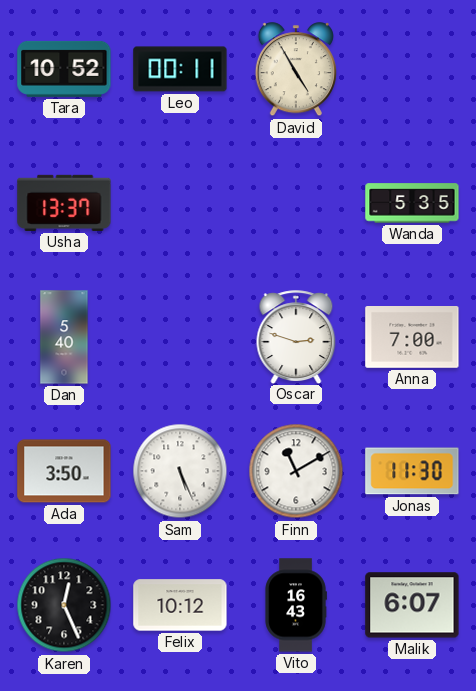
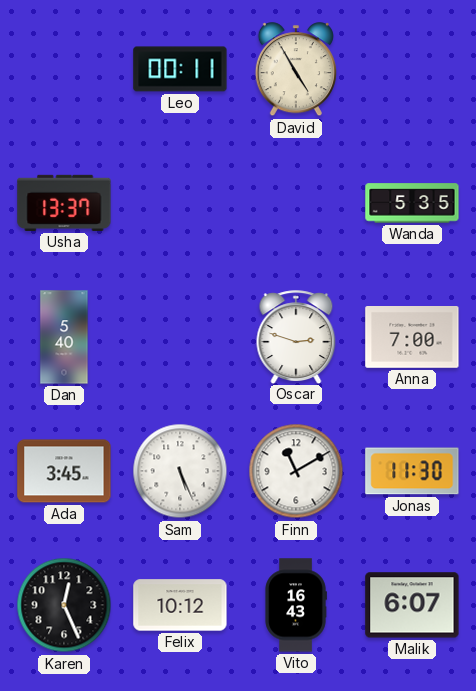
Tara: 10:52 -> none
Ada: 3:50 -> 3:45
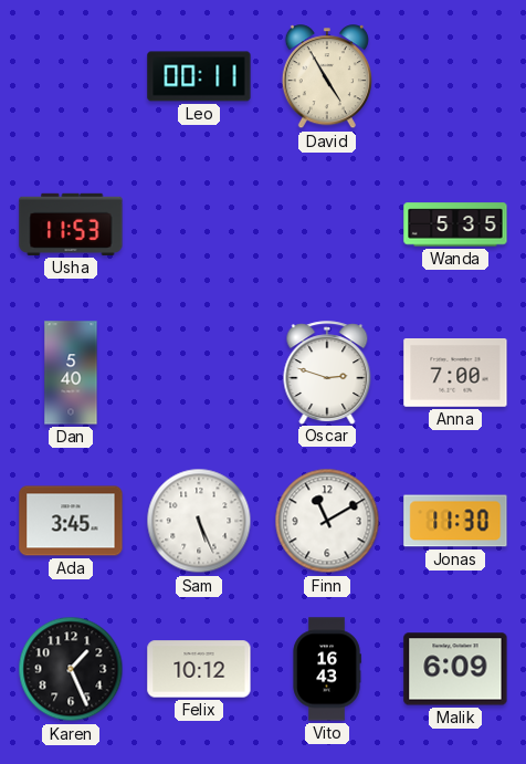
Usha: 13:37 -> 11:53
Karen: 12:26 -> 1:26
Malik: 6:07 -> 6:09
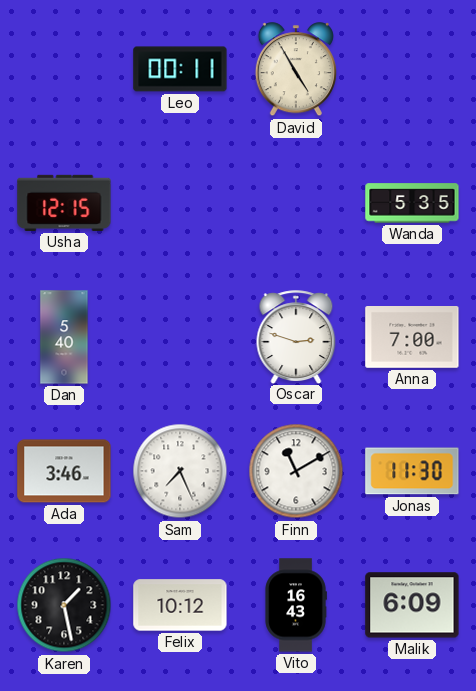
Usha: 11:53 -> 12:15
Ada: 3:45 -> 3:46
Sam: 5:26 -> 7:26
Karen: 1:26 -> 1:28
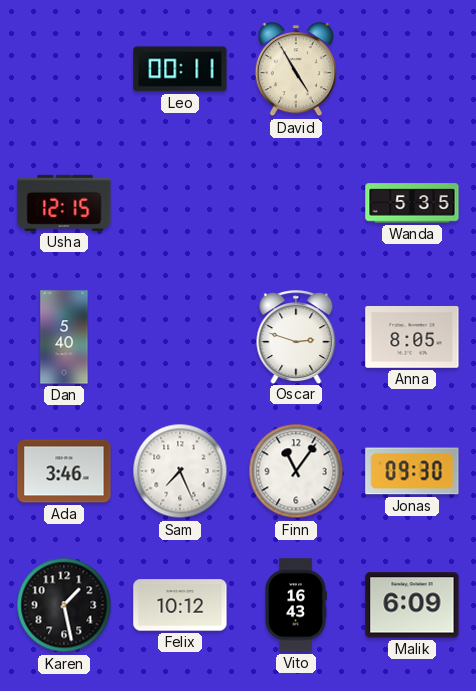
Anna: 7:00 -> 8:05
Finn: 11:10 -> 11:06
Jonas: 11:30 -> 09:30
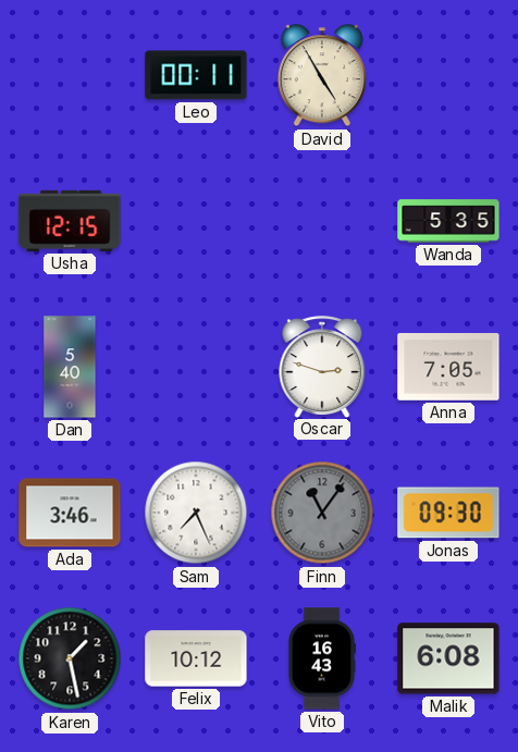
Anna: 8:05 -> 7:05
Finn dial: white -> grey
Malik: 6:09 -> 6:08
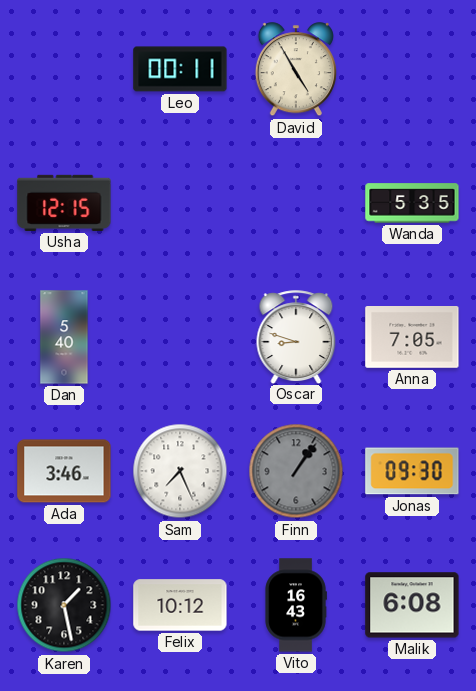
Oscar: 2:48 -> 8:48
Finn: 11:06 -> 1:06
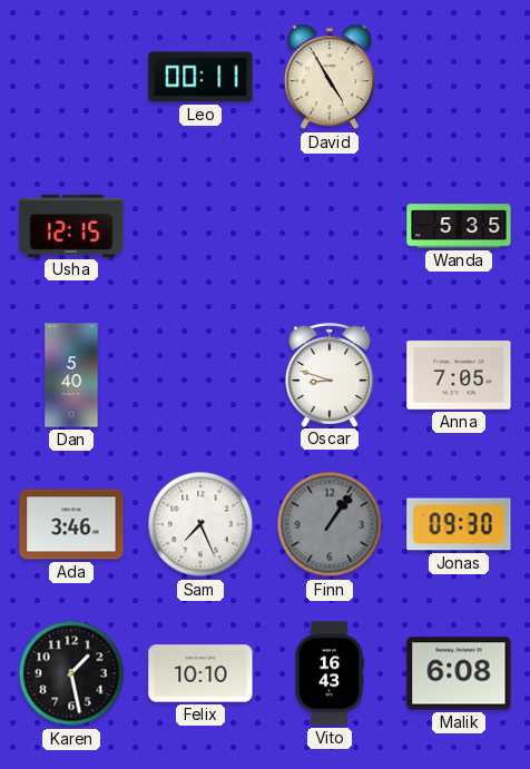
Felix: 10:12 -> 10:10
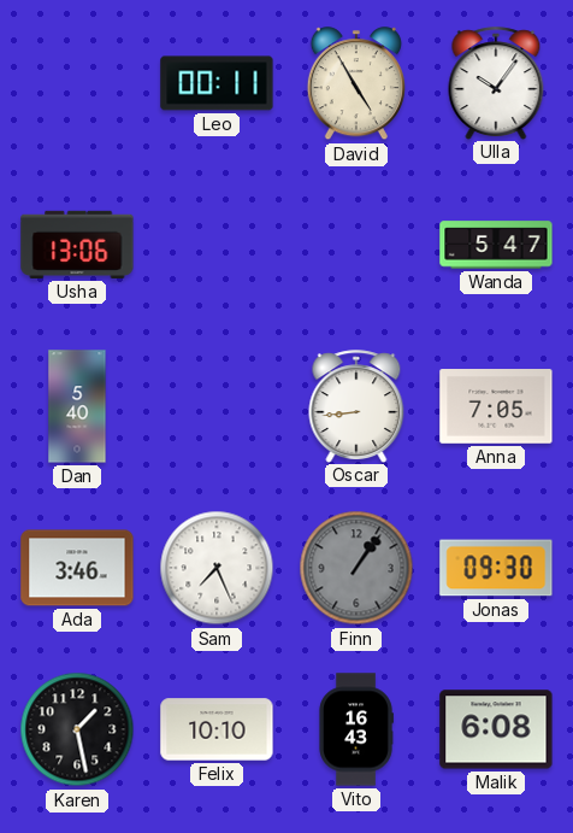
Ulla: none -> 10:06
Usha: 12:15 -> 13:06
Wanda: 5:35 -> 5:47
Oscar: 8:48 -> 8:44
